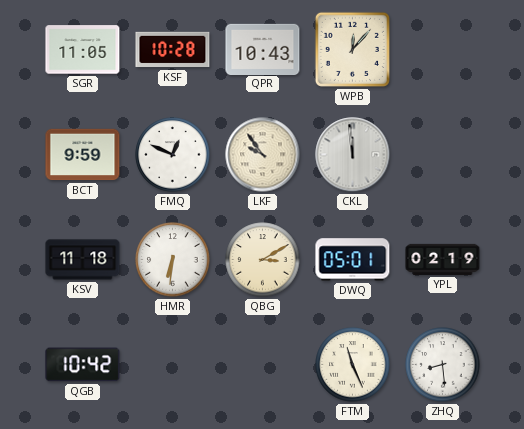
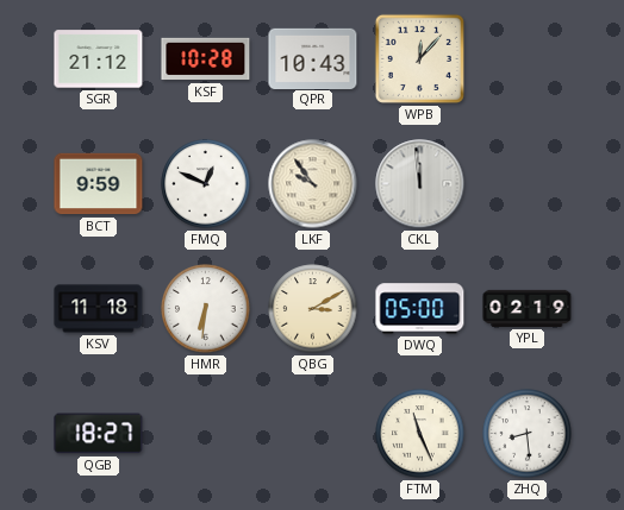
SGR: 11:05 -> 21:12
DWQ: 05:01 -> 05:00
QGB: 10:42 -> 18:27
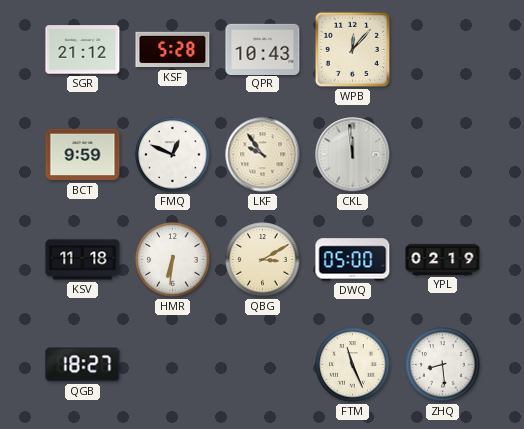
KSF: 10:28 -> 5:28
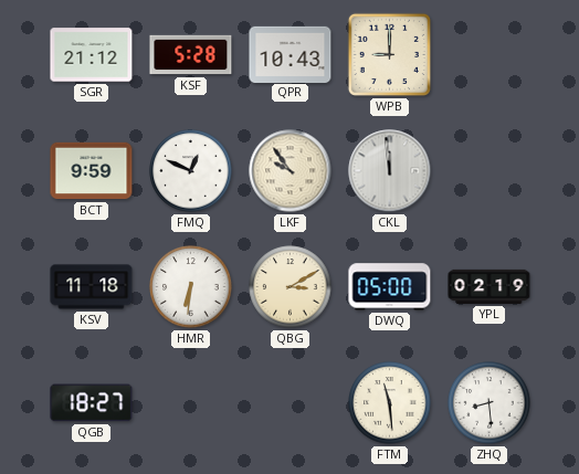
WPB: 12:07 -> 9:00
FTM: 11:26 -> 11:29
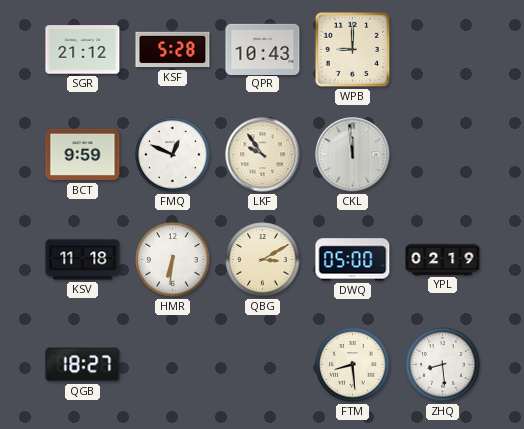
FTM: 11:29 -> 8:29
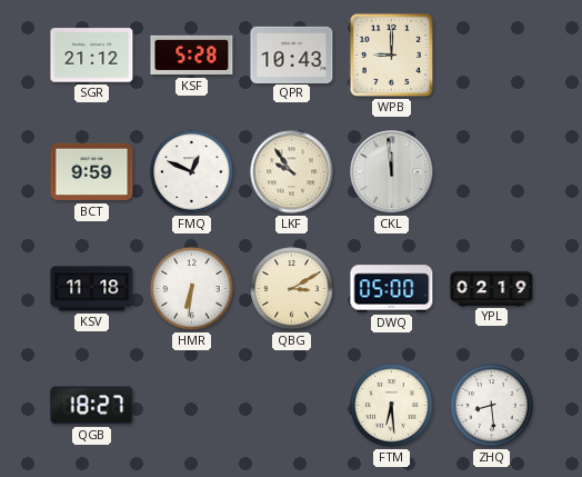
FTM: 8:29 -> 6:29
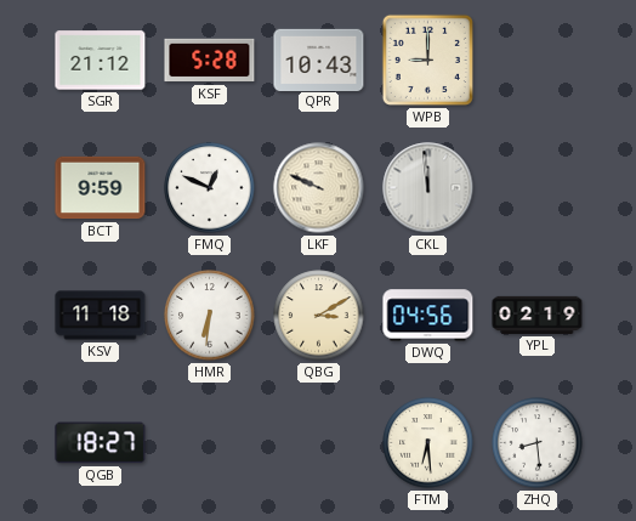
LKF: 9:54 -> 9:49
DWQ: 05:00 -> 04:56
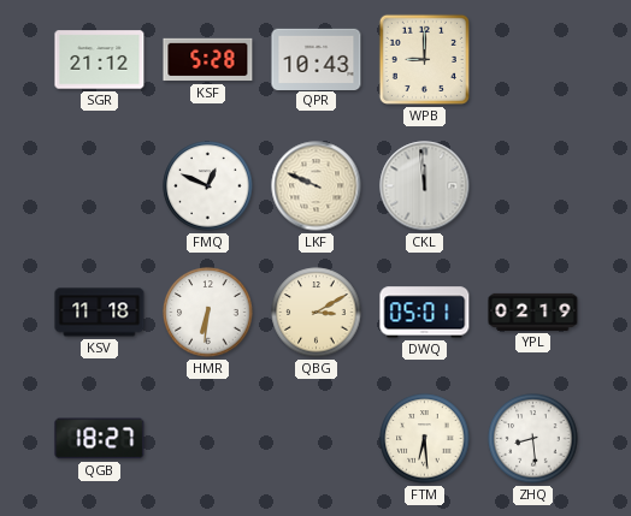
BCT: 9:59 -> none
DWQ: 04:56 -> 05:01
